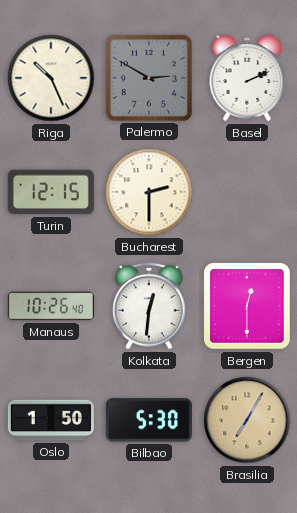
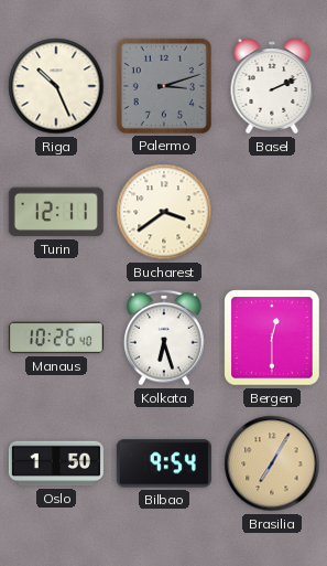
Palermo: 2:50 -> 3:12
Turin: 12:15 -> 12:11
Bucharest: 2:30 -> 3:39
Kolkata: 12:31 -> 6:27
Bilbao: 5:30 -> 9:54
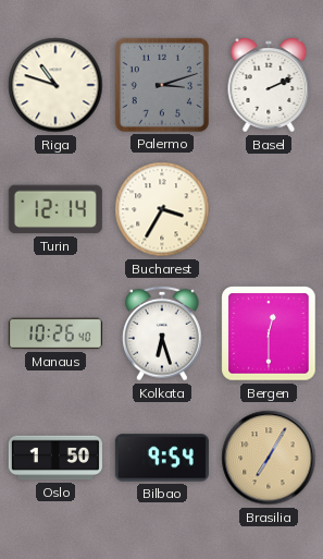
Riga: 10:26 -> 10:48
Turin: 12:11 -> 12:14
Bucharest: 3:39 -> 3:35
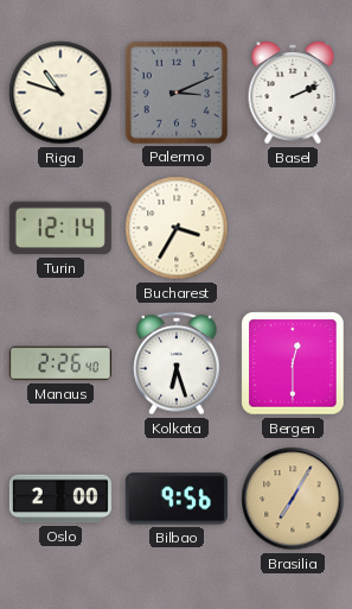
Palermo: 3:12 -> 3:11
Manaus: 10:26 -> 2:26
Oslo: 1:50 -> 2:00
Bilbao: 9:54 -> 9:56
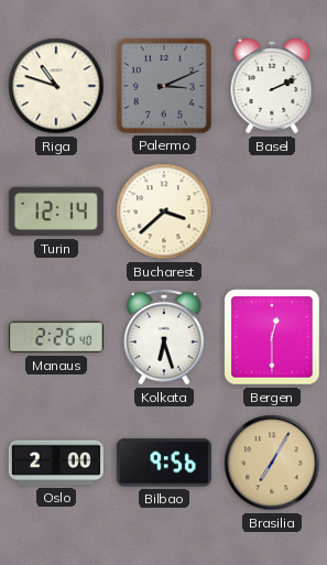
Bucharest: 3:35 -> 3:38
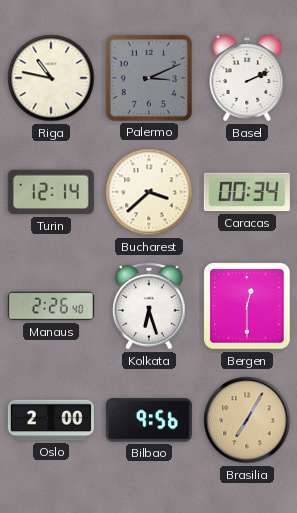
Riga: 10:48 -> 10:47
Caracas: none -> 00:34
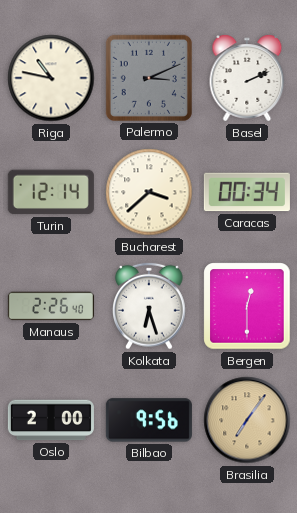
Brasilia: 7:05 -> 7:06
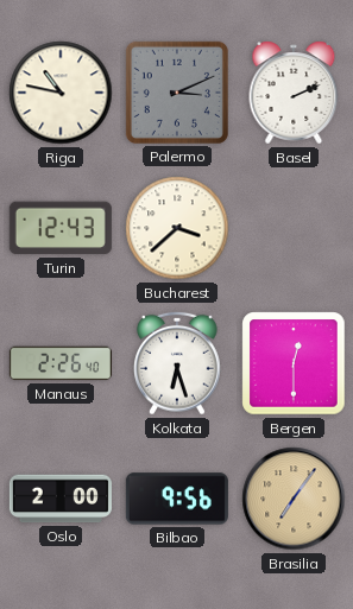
Turin: 12:14 -> 12:43
Caracas: 00:34 -> none
